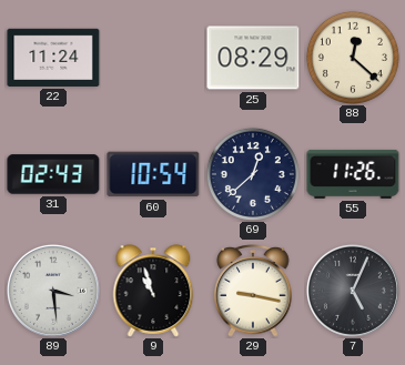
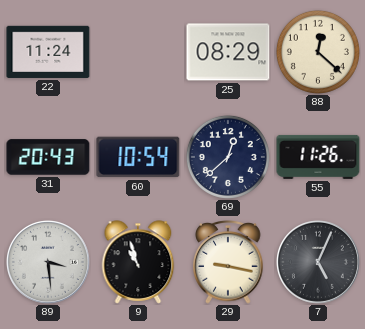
31: 02:43 -> 20:43
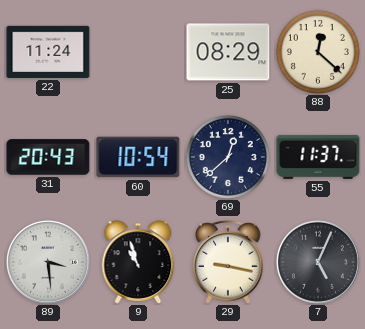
55: 11:26 -> 11:37
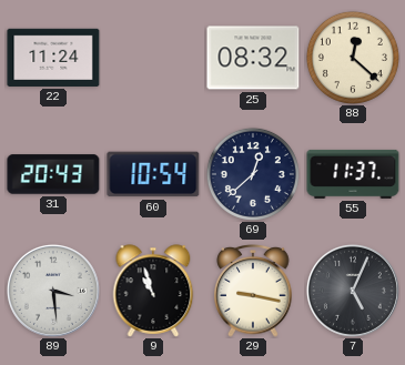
25: 08:29 -> 08:32
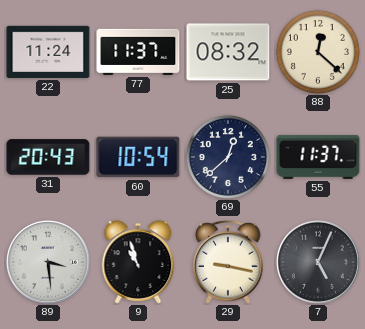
77: none -> 11:37
